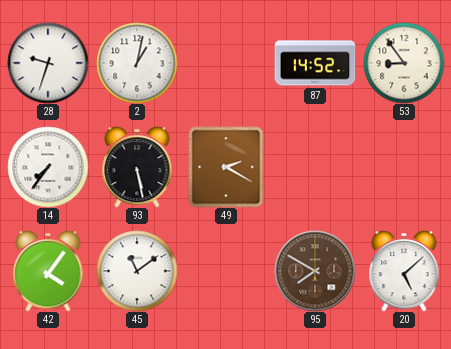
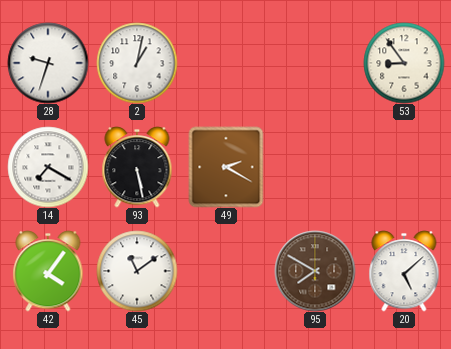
87: 14:52 -> none
14: 7:36 -> 7:20
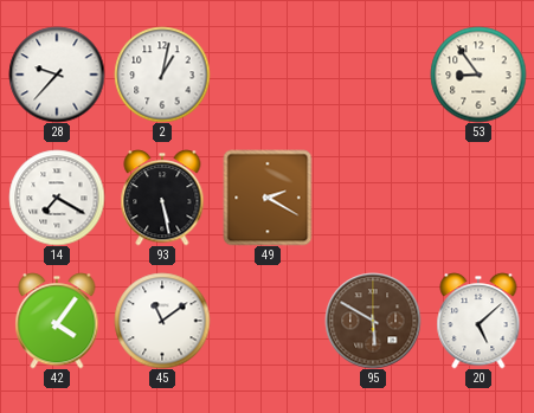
28: 9:33 -> 9:37
95: 7:50 -> 5:50
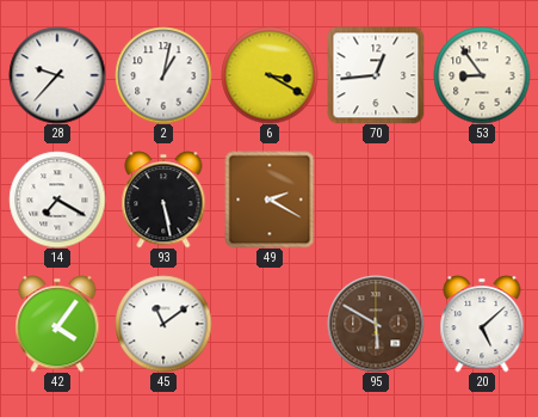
6: none -> 3:20
70: none -> 12:44
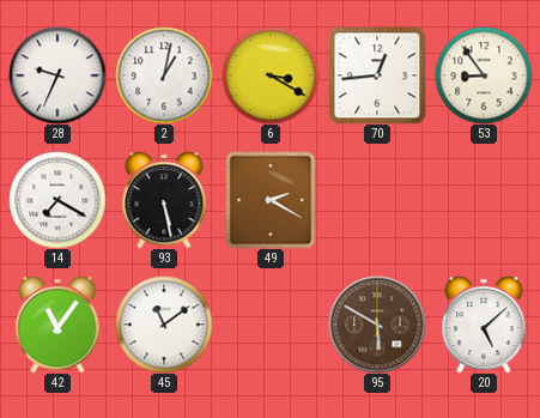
28: 9:37 -> 9:34
42: 4:06 -> 11:06
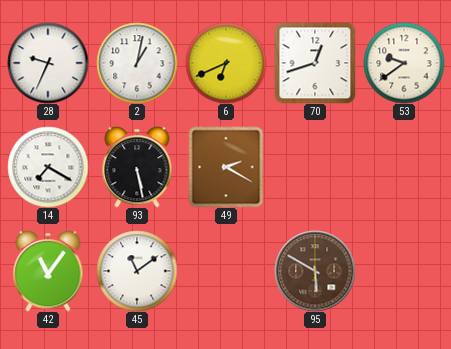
6: 3:20 -> 6:41
70: 12:44 -> 12:42
53: 8:54 -> 9:39
20: 5:08 -> none
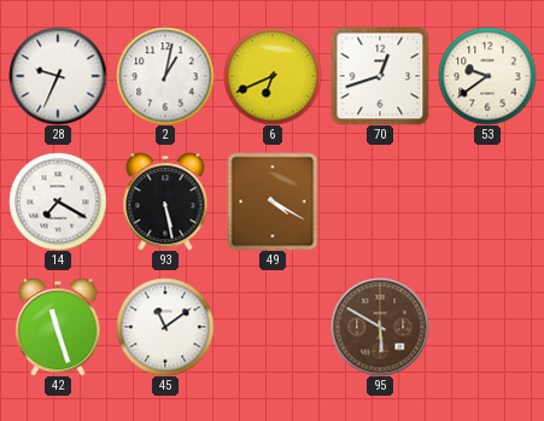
49: 2:20 -> 4:20
42: 11:06 -> 11:27
